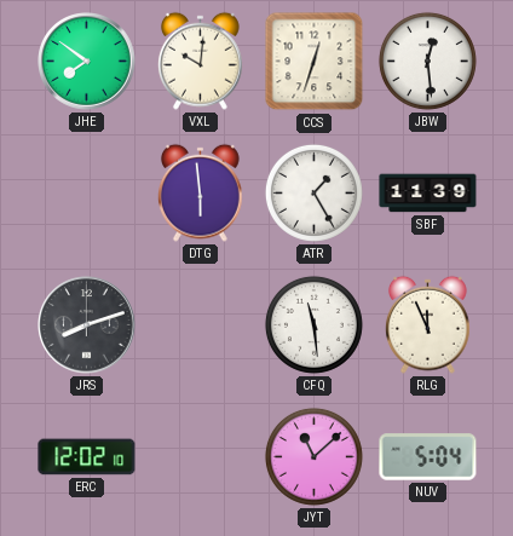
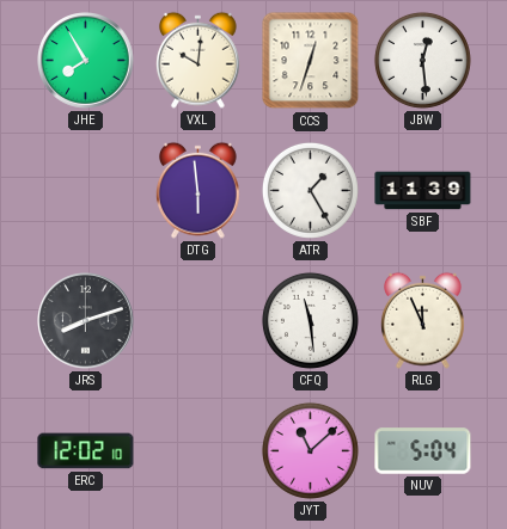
JHE: 7:51 -> 7:55
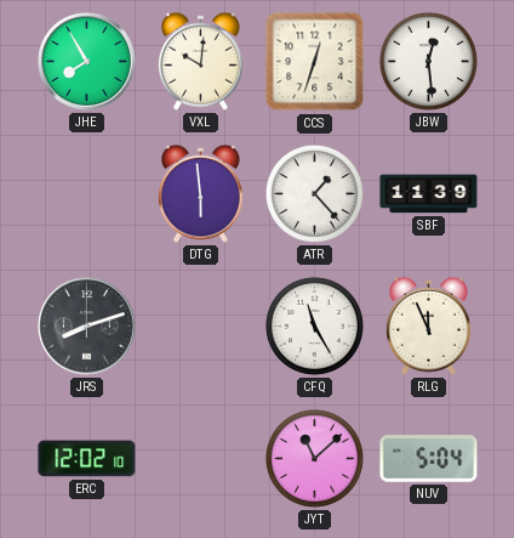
ATR: 1:25 -> 1:23
CFQ: 11:29 -> 11:25
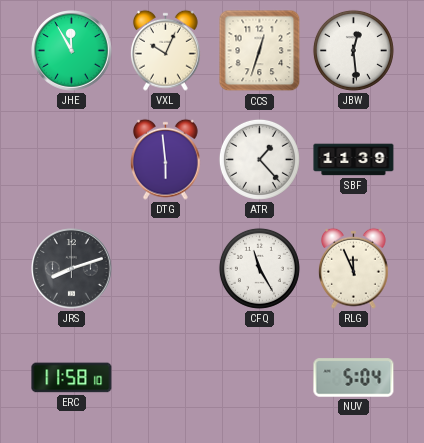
JHE: 7:55 -> 11:55
VXL: 10:01 -> 10:04
ERC: 12:02 -> 11:58
JYT: 11:08 -> none
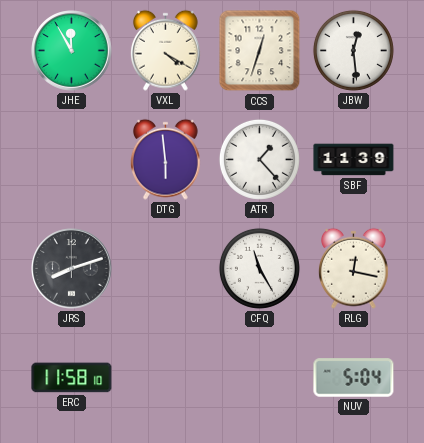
VXL: 10:04 -> 4:20
RLG: 11:56 -> 12:17
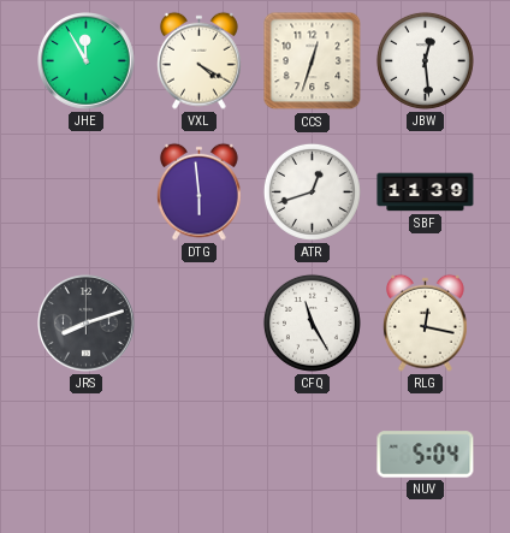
ATR: 1:23 -> 12:42
ERC: 11:58 -> none
